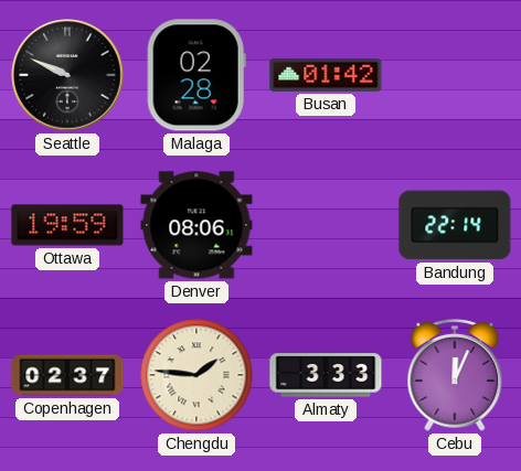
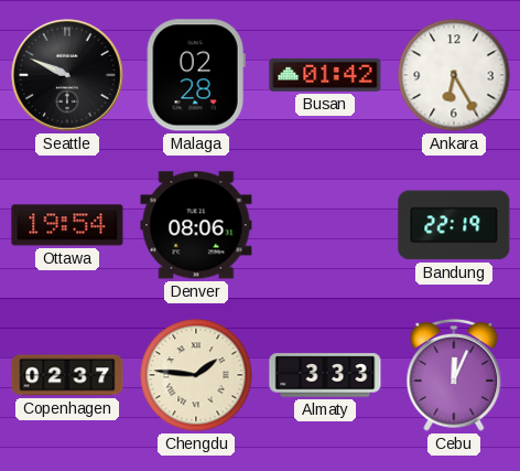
Ankara: none -> 6:25
Ottawa: 19:59 -> 19:54
Bandung: 22:14 -> 22:19
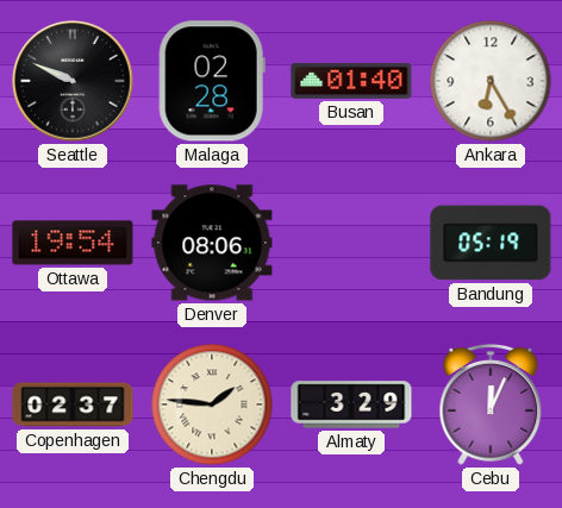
Busan: 01:42 -> 01:40
Bandung: 22:19 -> 05:19
Almaty: 3:33 -> 3:29
